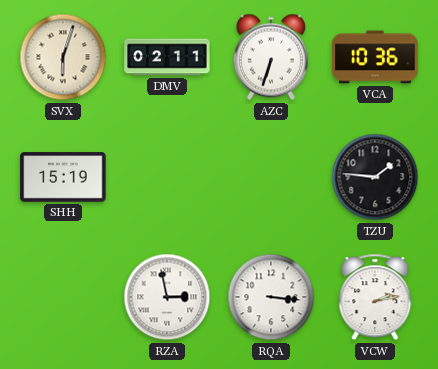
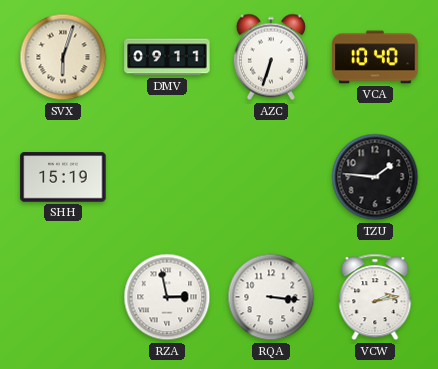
DMV: 02:11 -> 09:11
VCA: 10:36 -> 10:40
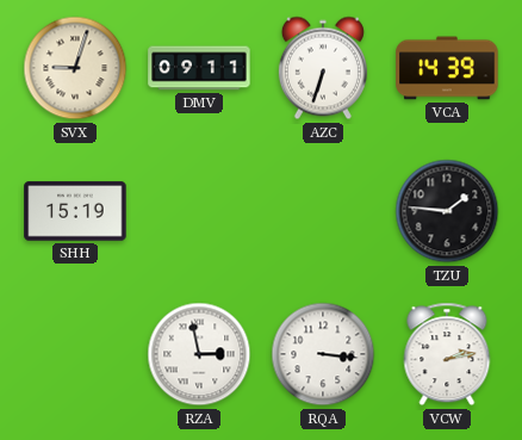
SVX: 6:03 -> 9:03
VCA: 10:40 -> 14:39
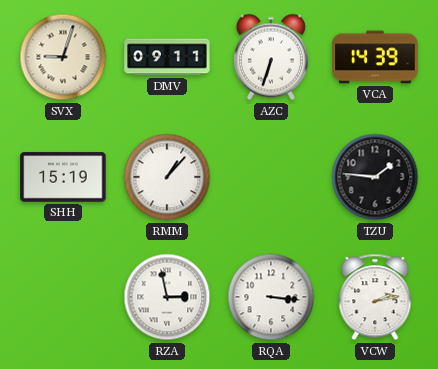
RMM: none -> 1:07
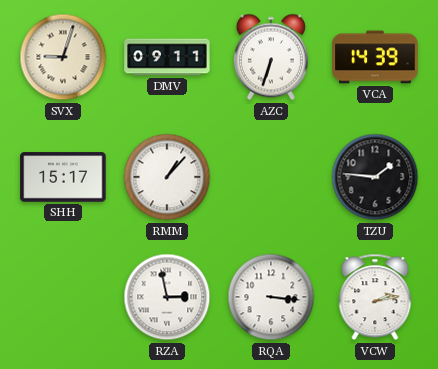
SHH: 15:19 -> 15:17
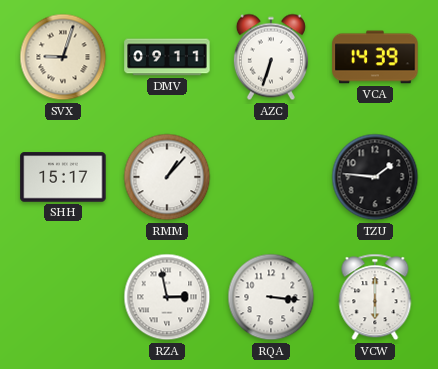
VCW: 2:13 -> 6:00
